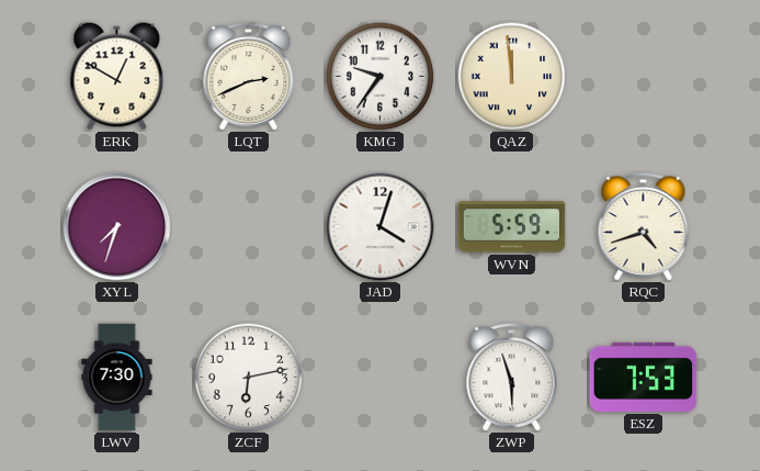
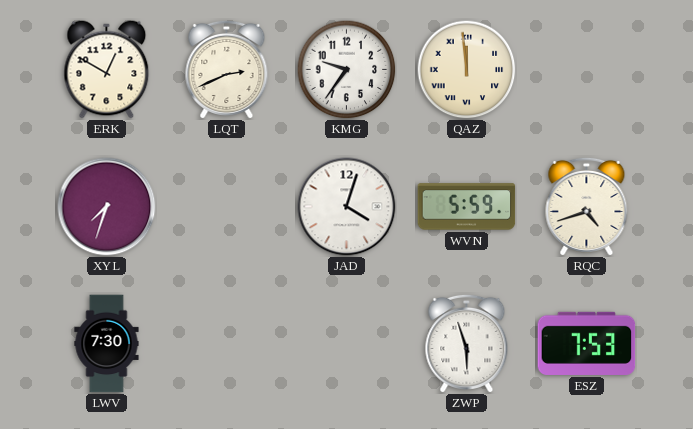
ZCF: 6:13 -> none
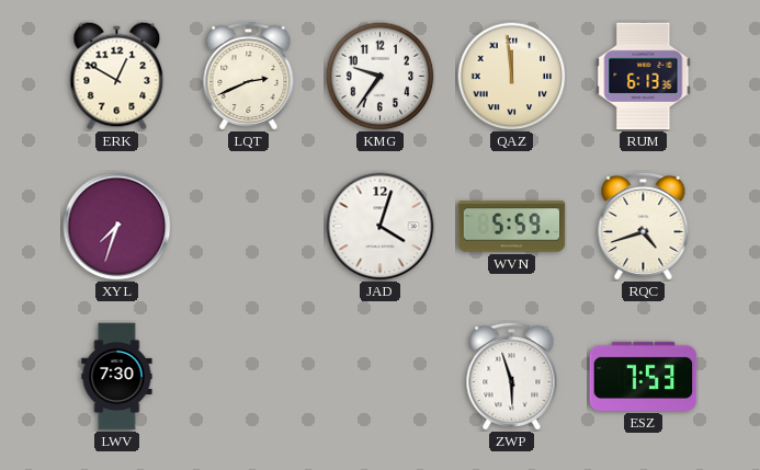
RUM: none -> 6:13
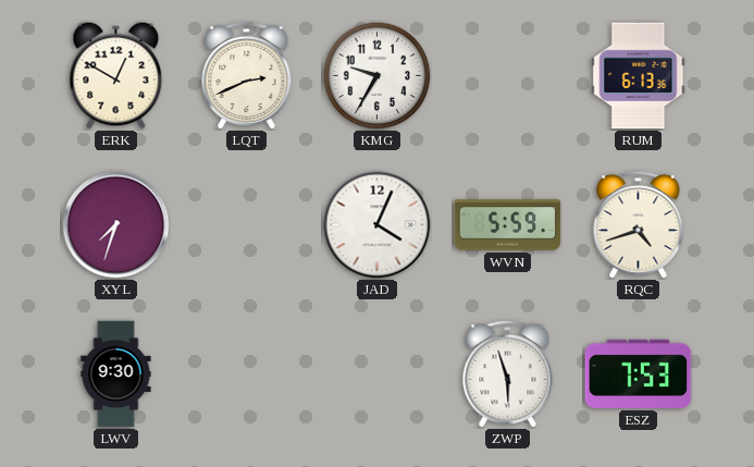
KMG: 9:36 -> 9:35
QAZ: 11:59 -> none
JAD: 4:03 -> 4:04
LWV: 7:30 -> 9:30
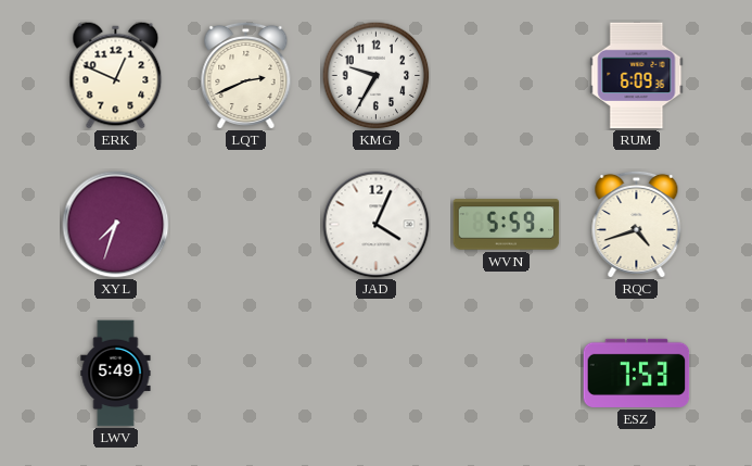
ERK: 12:50 -> 12:49
RUM: 6:13 -> 6:09
LWV: 9:30 -> 5:49
ZWP: 5:57 -> none
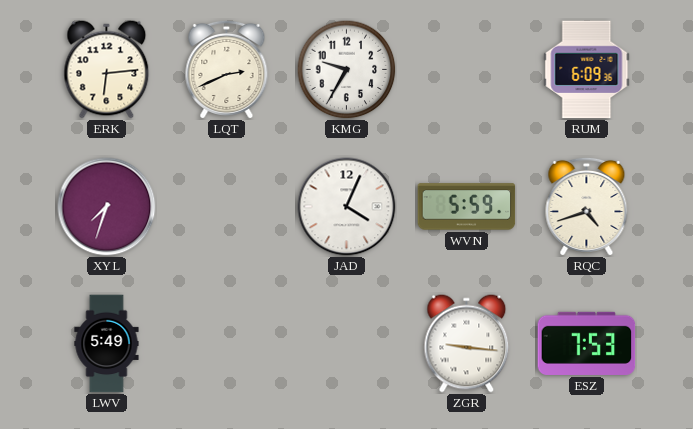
ERK: 12:49 -> 6:14
ZGR: none -> 9:16
